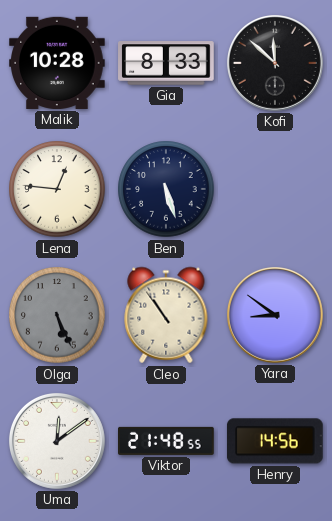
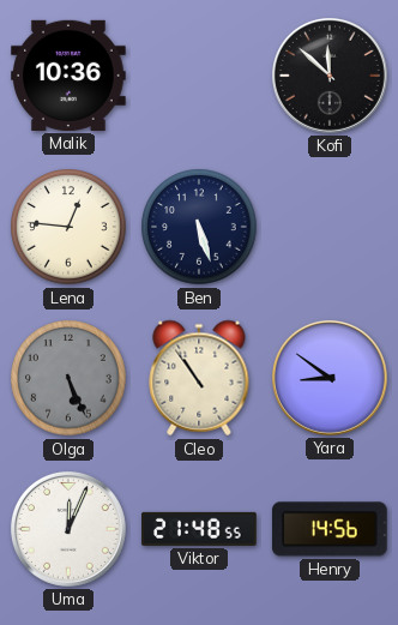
Malik: 10:28 -> 10:36
Gia: 8:33 -> none
Uma: 12:09 -> 12:04
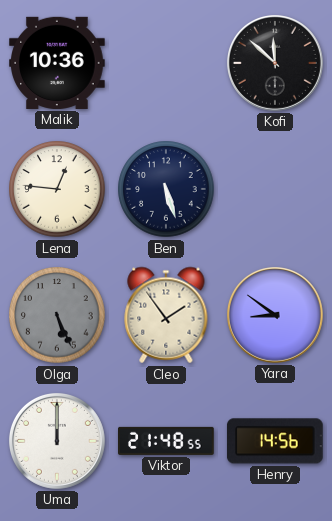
Cleo: 10:54 -> 1:54
Uma: 12:04 -> 12:00
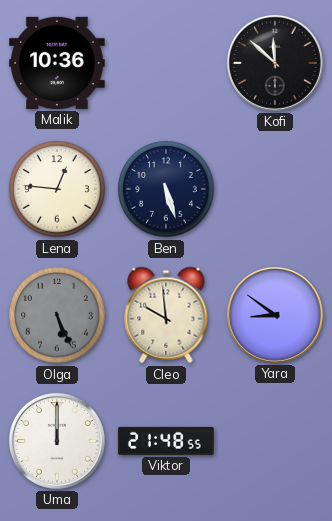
Cleo: 1:54 -> 9:59
Henry: 14:56 -> none
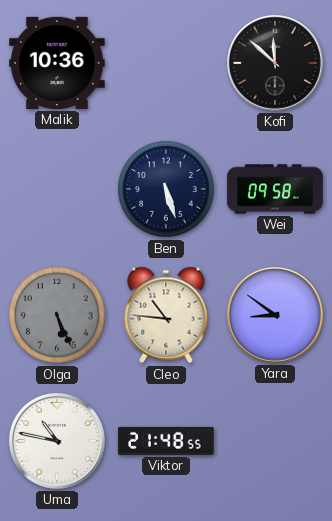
Lena: 12:46 -> none
Wei: none -> 09:58
Cleo: 9:59 -> 10:46
Uma: 12:00 -> 10:47
